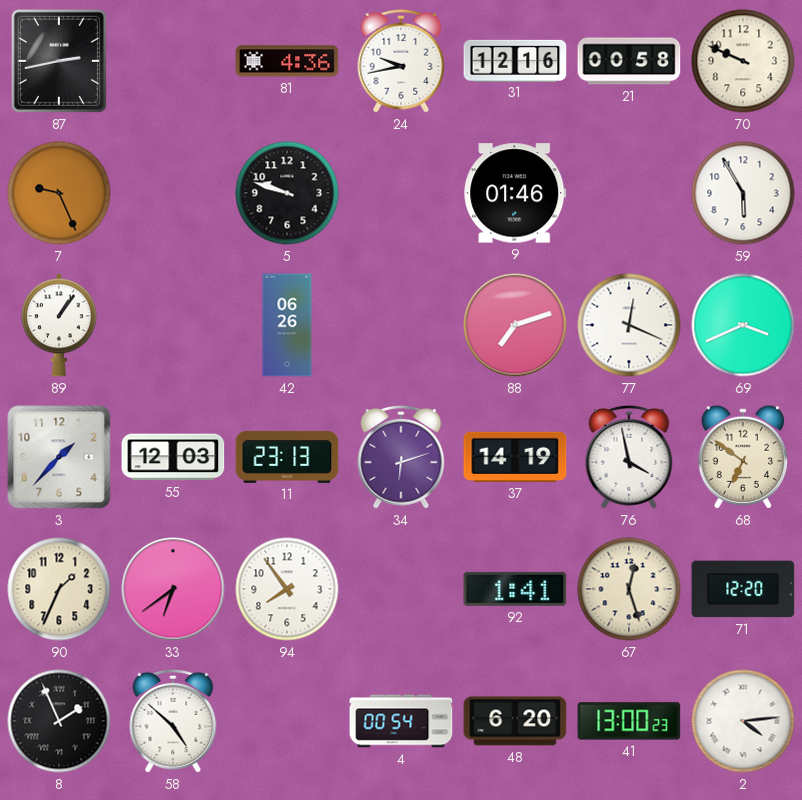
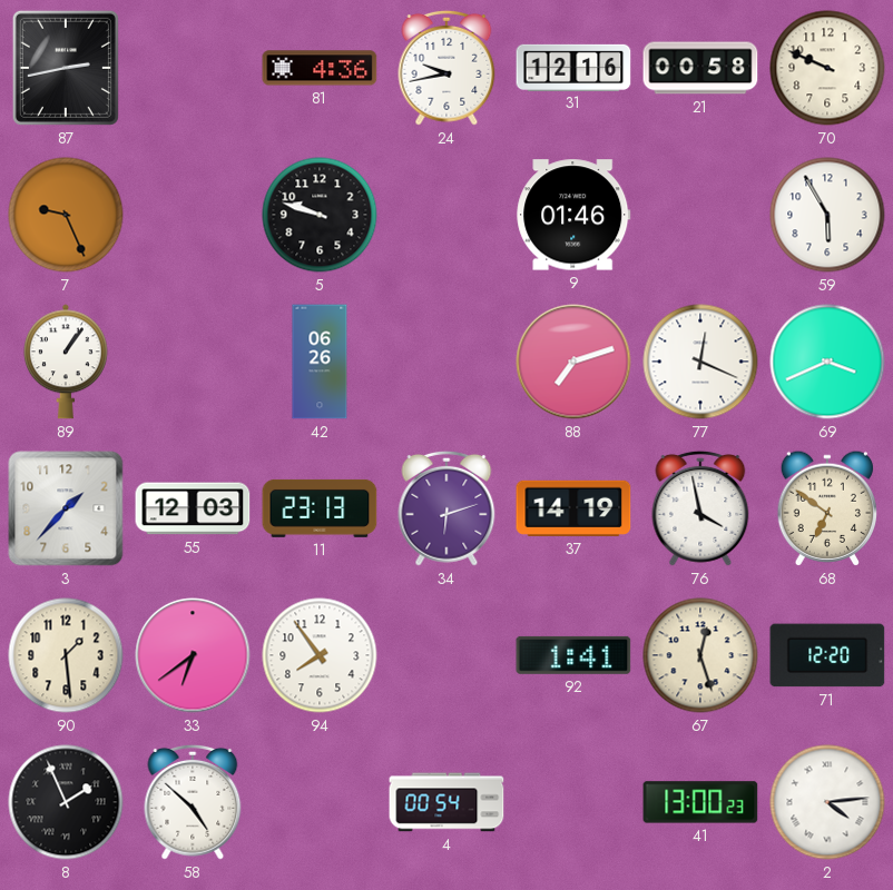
90: 1:34 -> 1:29
48: 6:20 -> none
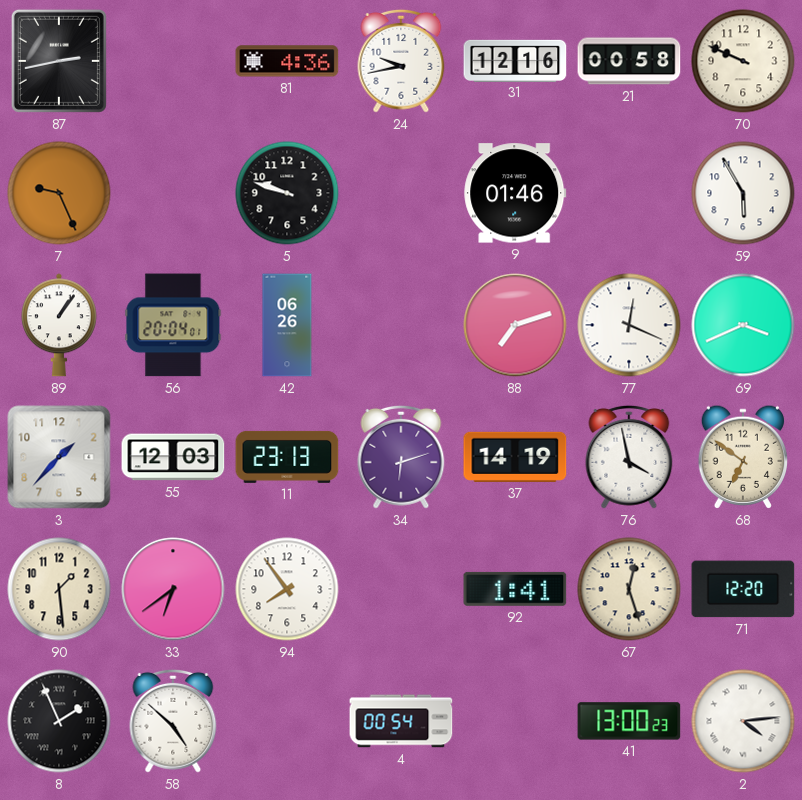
56: none -> 20:04
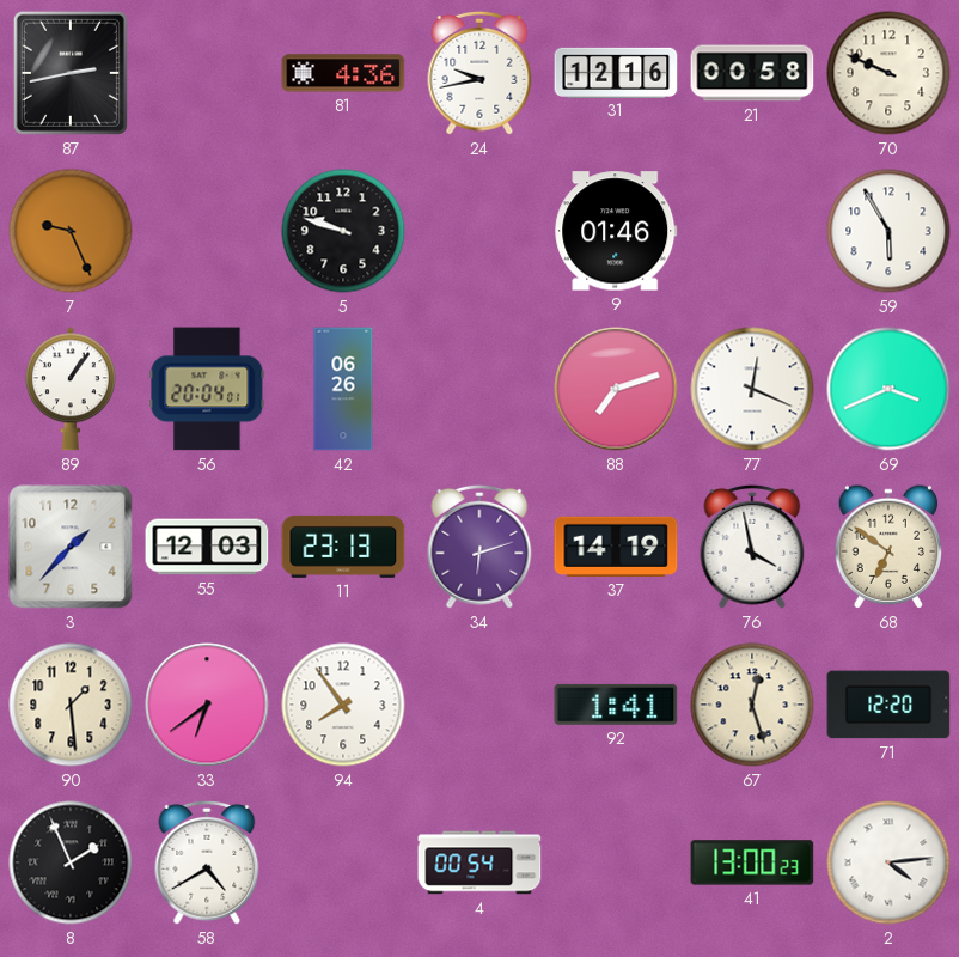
58: 4:52 -> 4:40
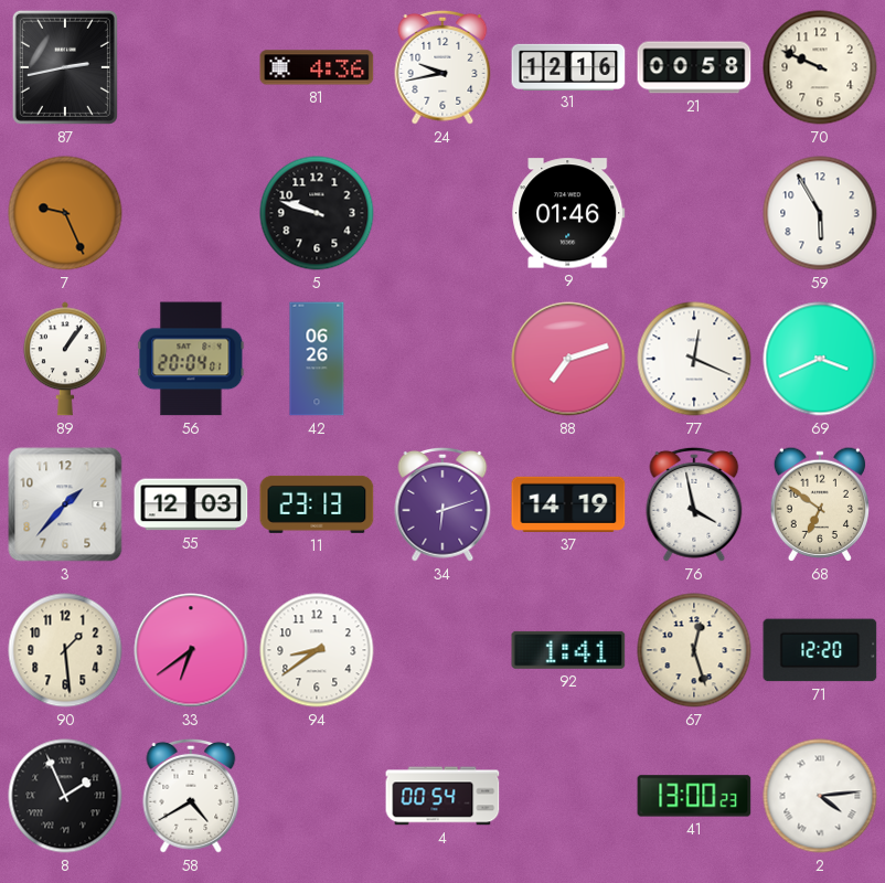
94: 7:54 -> 8:39
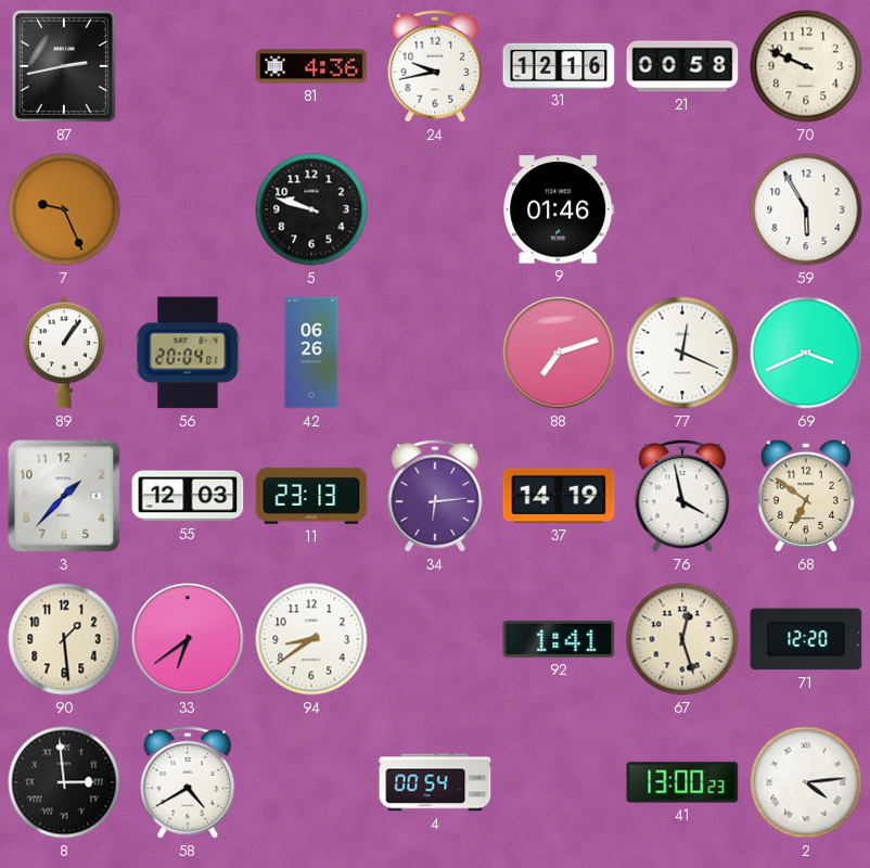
34: 6:12 -> 6:14
8: 1:56 -> 2:59
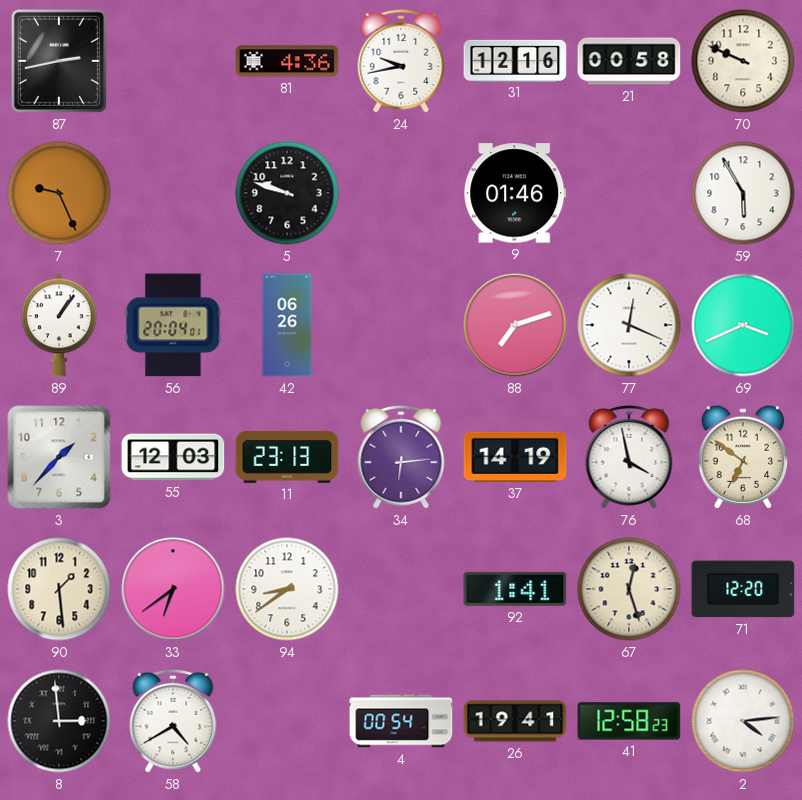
26: none -> 19:41
41: 13:00 -> 12:58
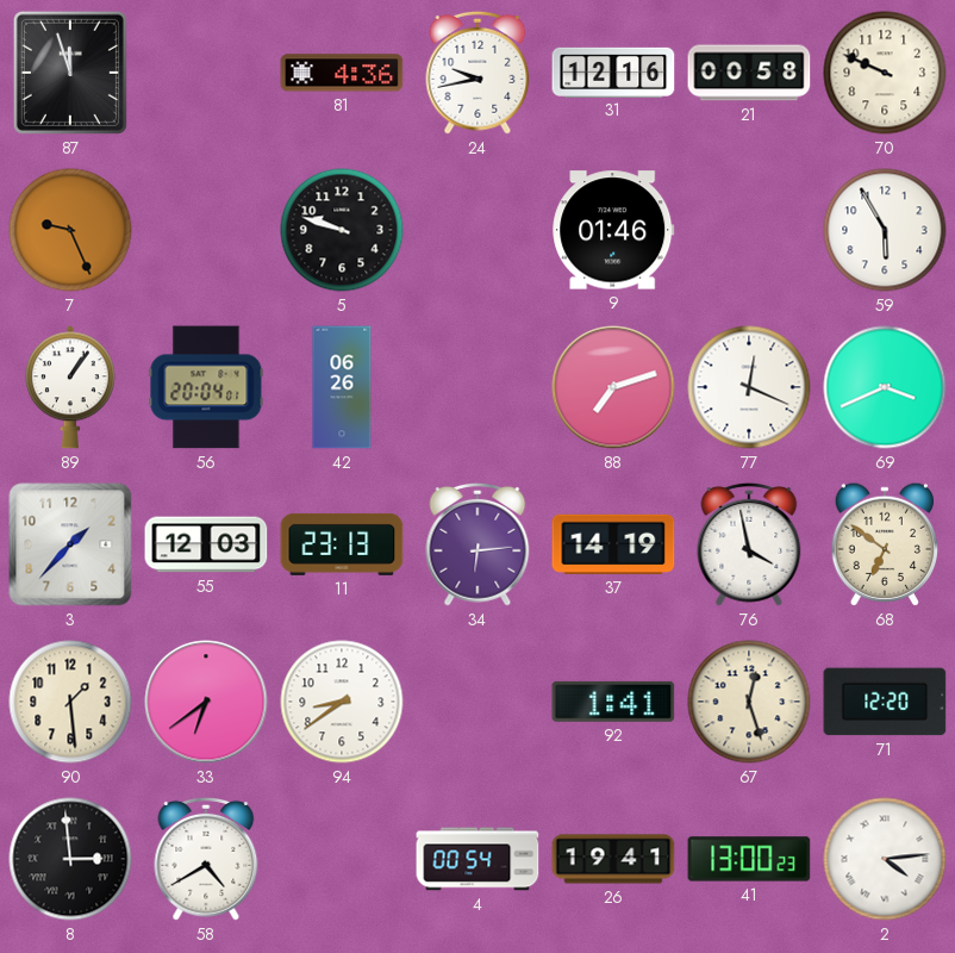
87: 2:43 -> 11:57
41: 12:58 -> 13:00
